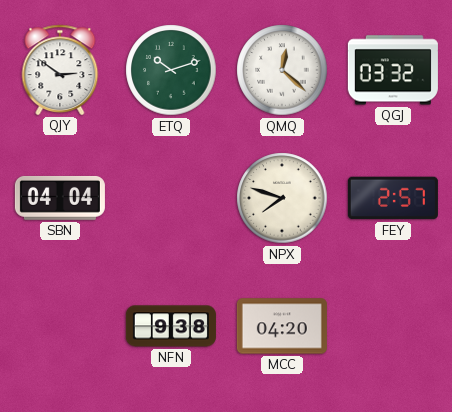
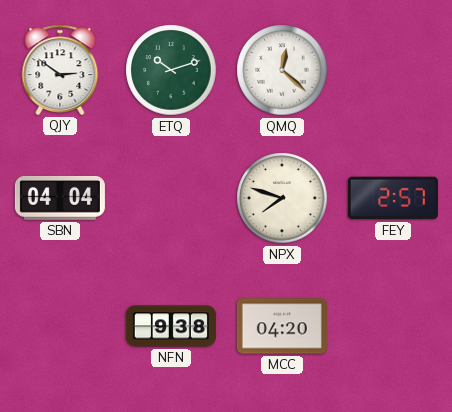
QGJ: 03:32 -> none
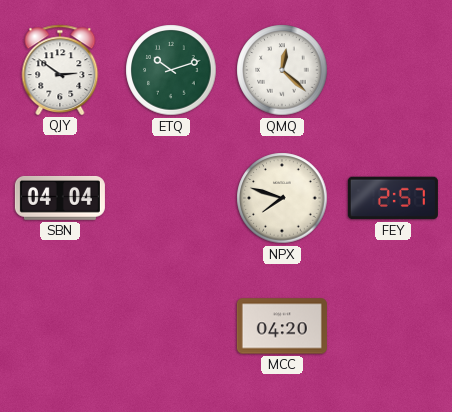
NFN: 9:38 -> none
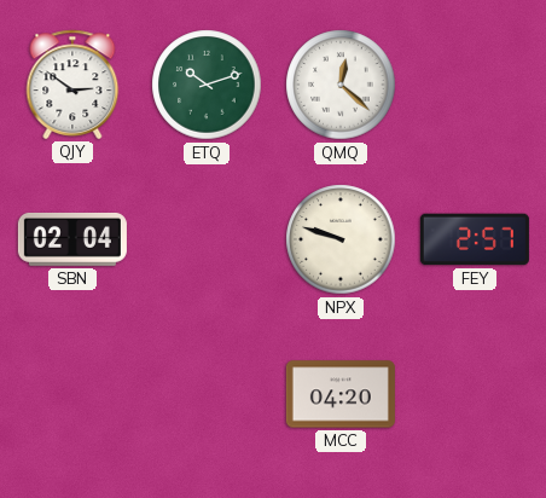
SBN: 04:04 -> 02:04
NPX: 7:48 -> 9:48
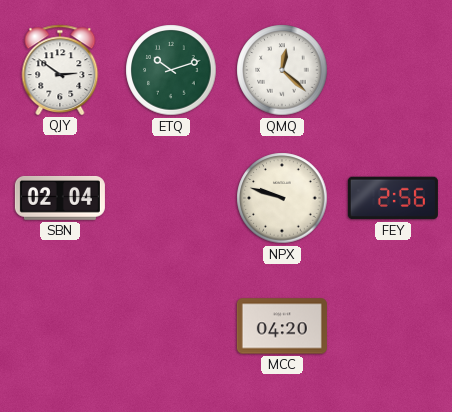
FEY: 2:57 -> 2:56
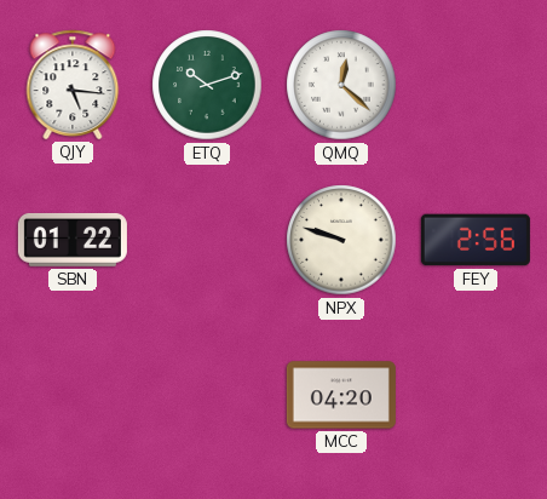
QJY: 2:51 -> 5:16
SBN: 02:04 -> 01:22
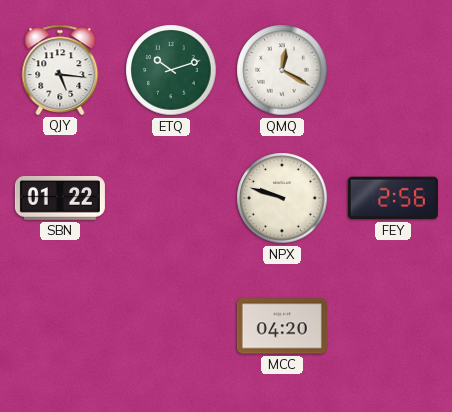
QMQ: 12:22 -> 12:20
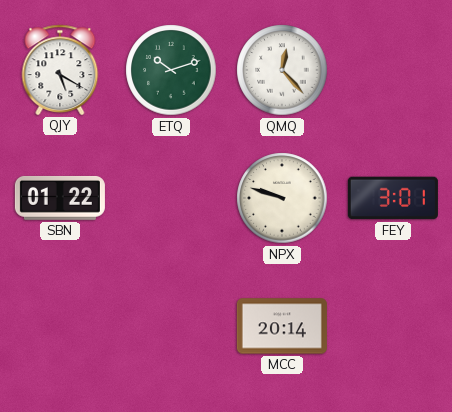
QJY: 5:16 -> 5:20
QMQ: 12:20 -> 12:23
FEY: 2:56 -> 3:01
MCC: 04:20 -> 20:14
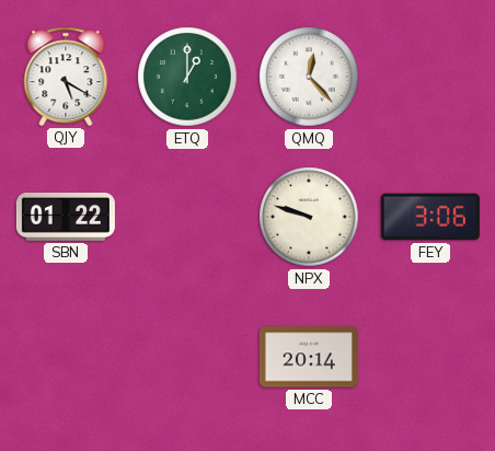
ETQ: 10:12 -> 1:00
FEY: 3:01 -> 3:06
